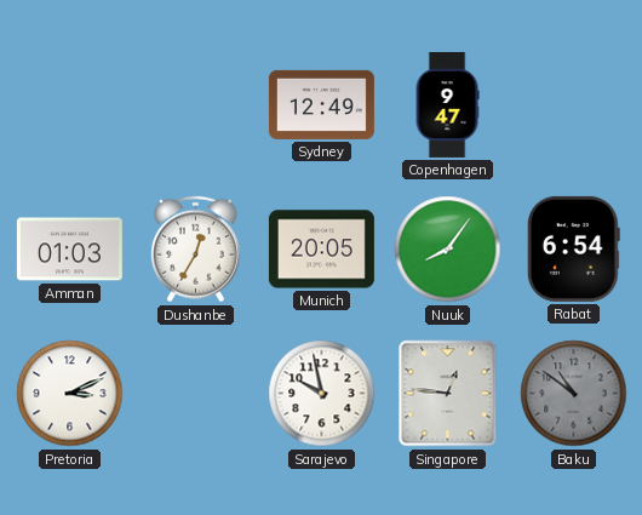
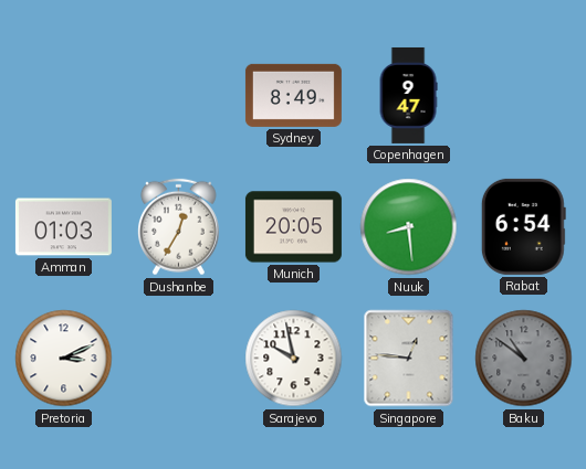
Sydney: 12:49 -> 8:49
Nuuk: 8:06 -> 8:29
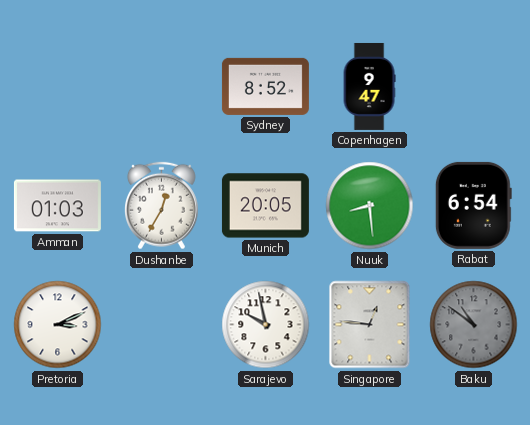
Sydney: 8:49 -> 8:52
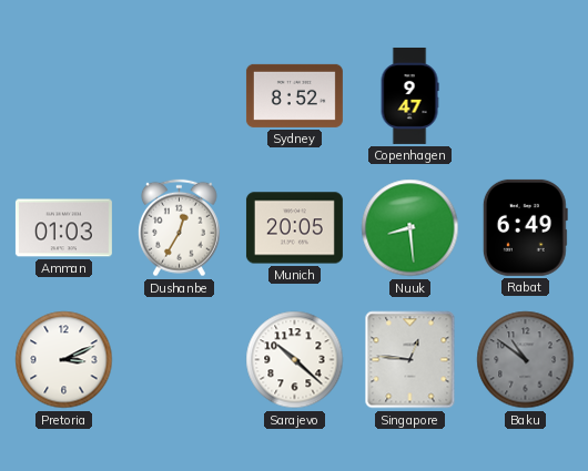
Rabat: 6:54 -> 6:49
Sarajevo: 9:58 -> 10:22
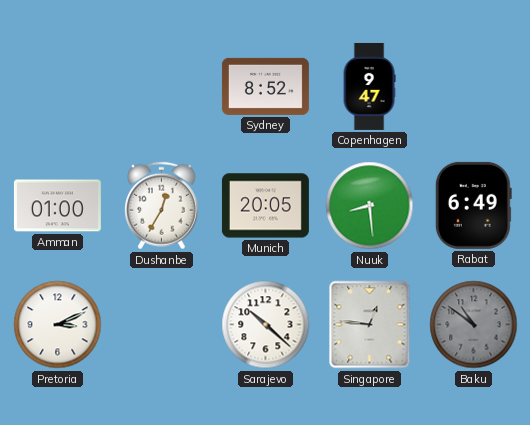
Amman: 01:03 -> 01:00
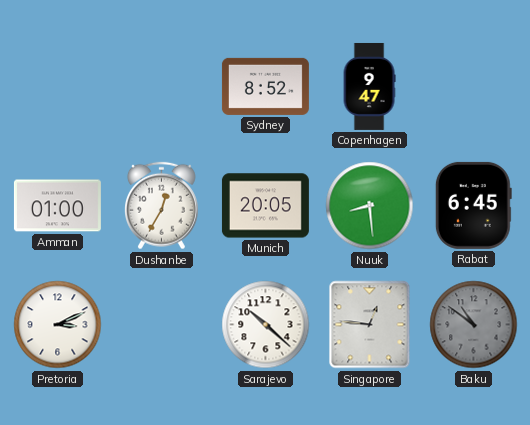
Rabat: 6:49 -> 6:45
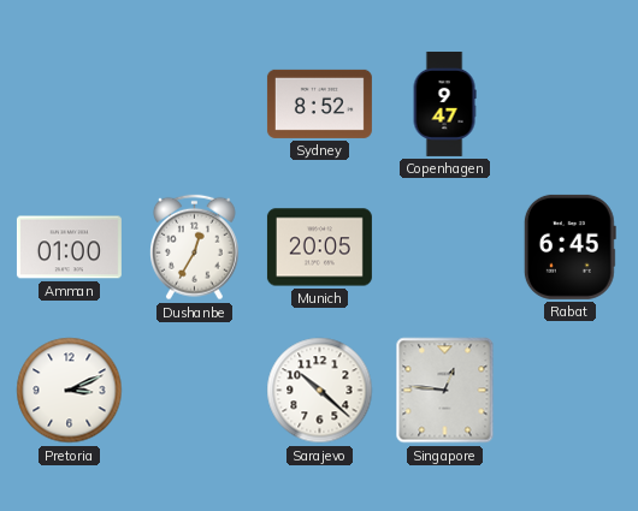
Nuuk: 8:29 -> none
Baku: 10:51 -> none
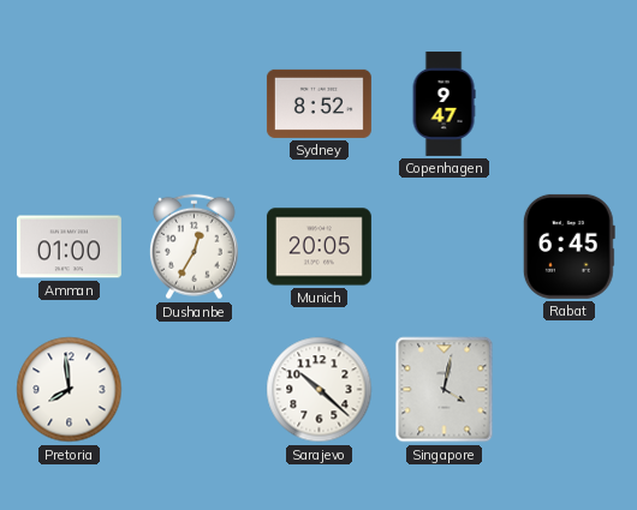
Pretoria: 3:11 -> 7:59
Singapore: 12:46 -> 4:02
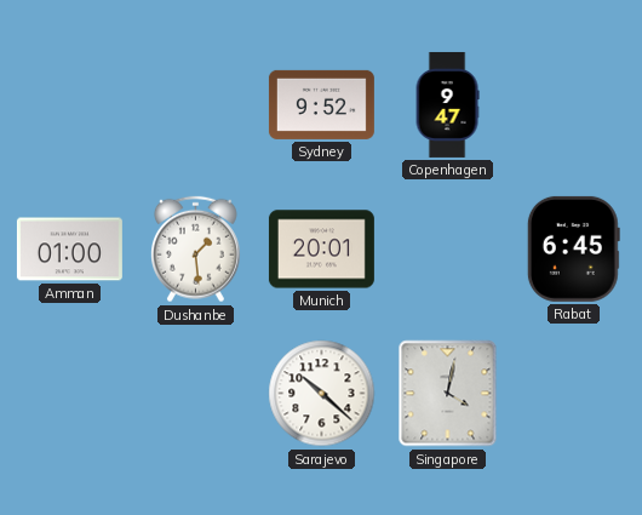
Sydney: 8:52 -> 9:52
Dushanbe: 12:35 -> 1:29
Munich: 20:05 -> 20:01
Pretoria: 7:59 -> none
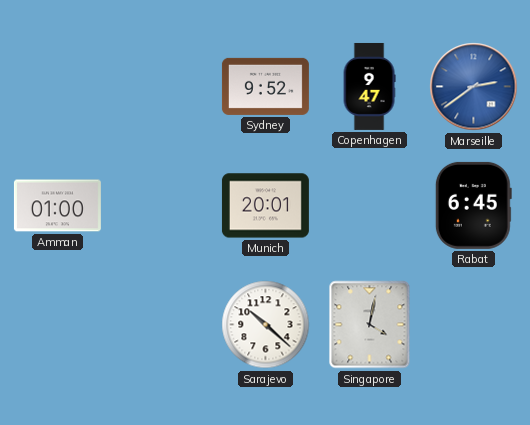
Marseille: none -> 2:39
Dushanbe: 1:29 -> none
